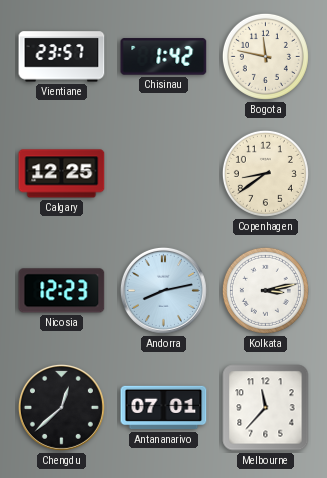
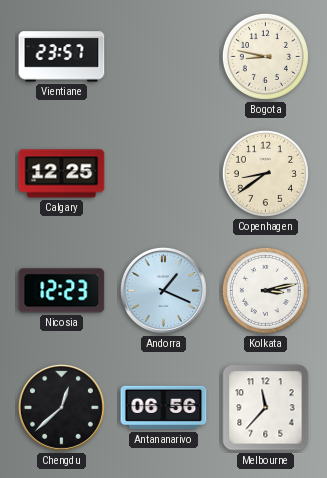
Chisinau: 1:42 -> none
Bogota: 11:47 -> 8:47
Andorra: 8:13 -> 1:19
Antananarivo: 07:01 -> 06:56
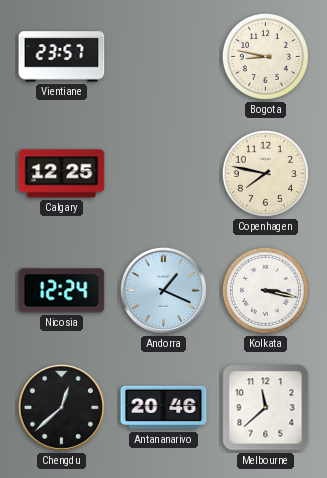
Copenhagen: 8:39 -> 7:47
Nicosia: 12:23 -> 12:24
Kolkata: 3:13 -> 3:17
Antananarivo: 06:56 -> 20:46
Melbourne: 11:37 -> 11:38
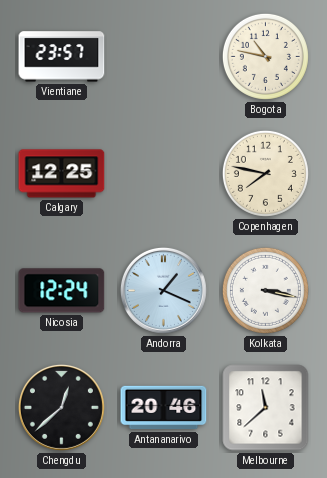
Bogota: 8:47 -> 10:47
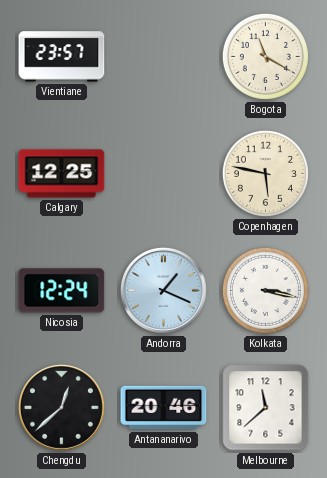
Bogota: 10:47 -> 11:20
Copenhagen: 7:47 -> 5:47
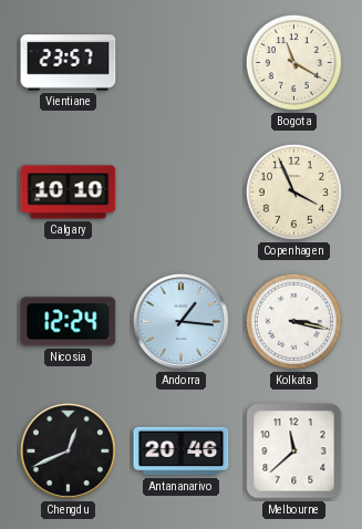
Calgary: 12:25 -> 10:10
Copenhagen: 5:47 -> 3:56
Andorra: 1:19 -> 1:16
Chengdu: 12:38 -> 12:41
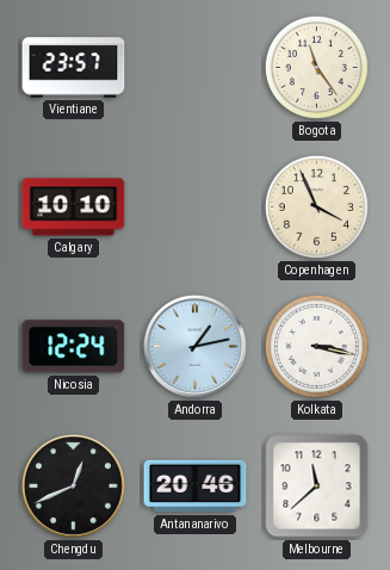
Bogota: 11:20 -> 11:24
Andorra: 1:16 -> 1:13
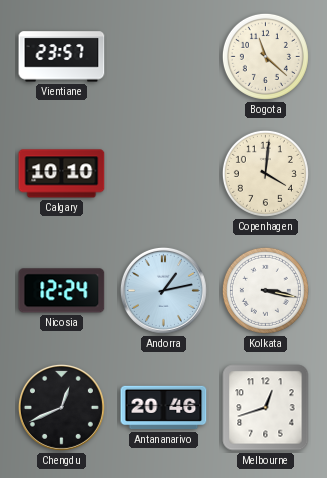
Bogota: 11:24 -> 11:22
Copenhagen: 3:56 -> 4:01
Melbourne: 11:38 -> 12:42
